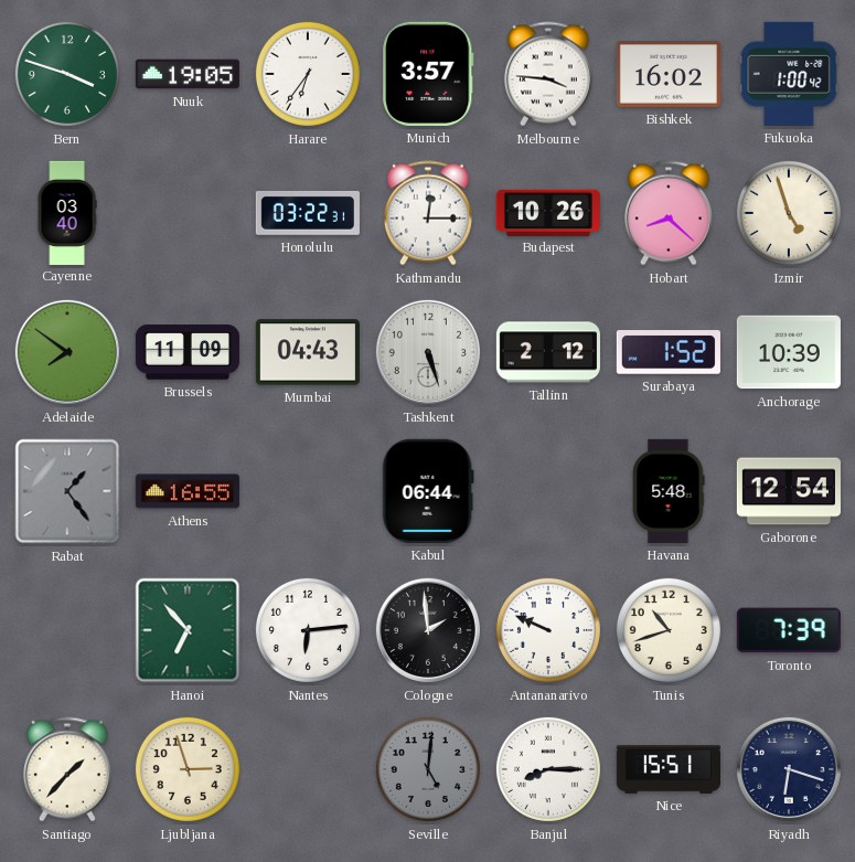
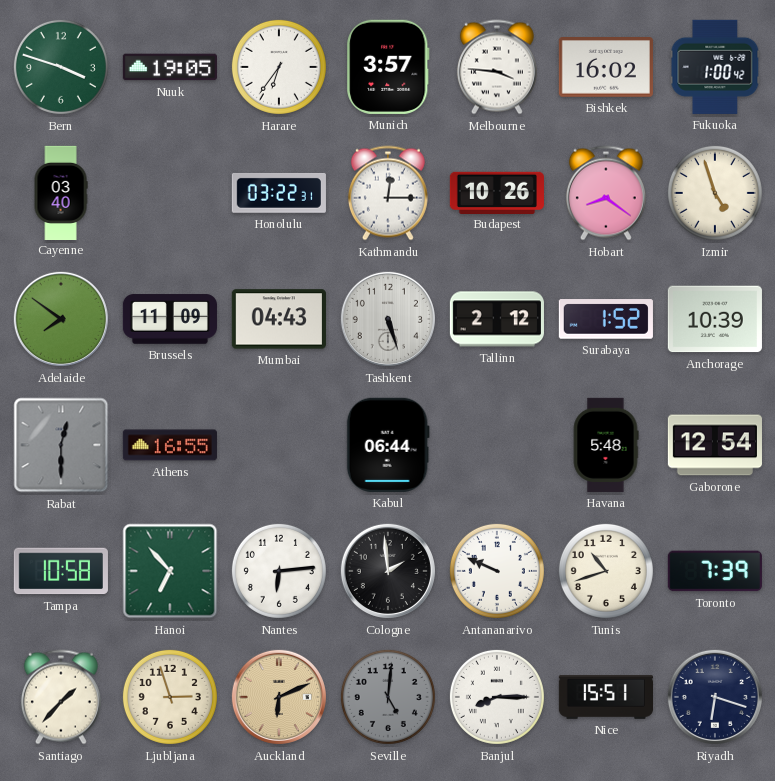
Hobart: 8:22 -> 8:21
Rabat: 1:24 -> 12:30
Tampa: none -> 10:58
Auckland: none -> 6:11
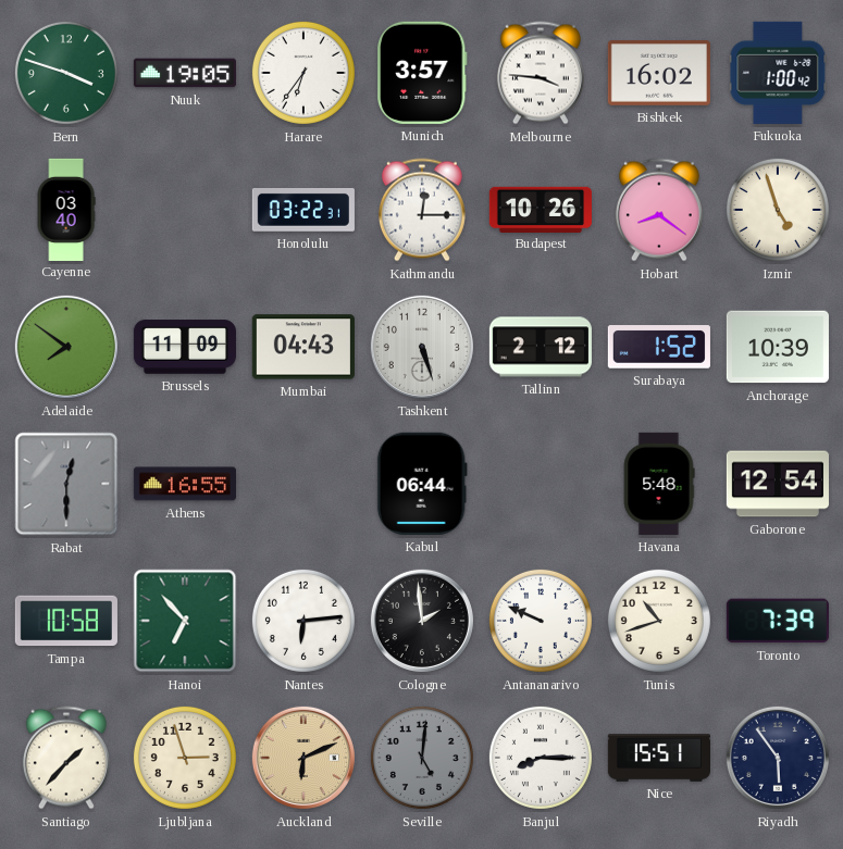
Riyadh: 6:18 -> 5:54
